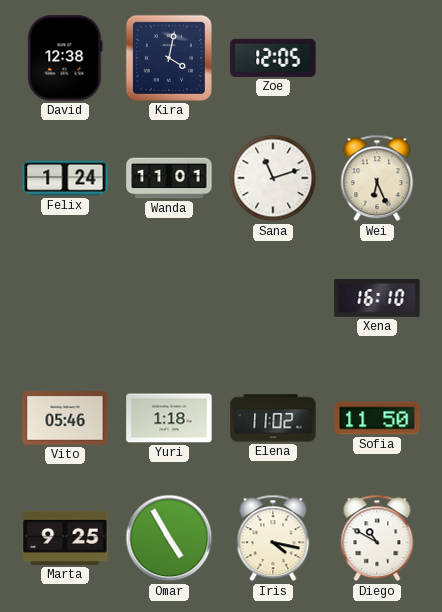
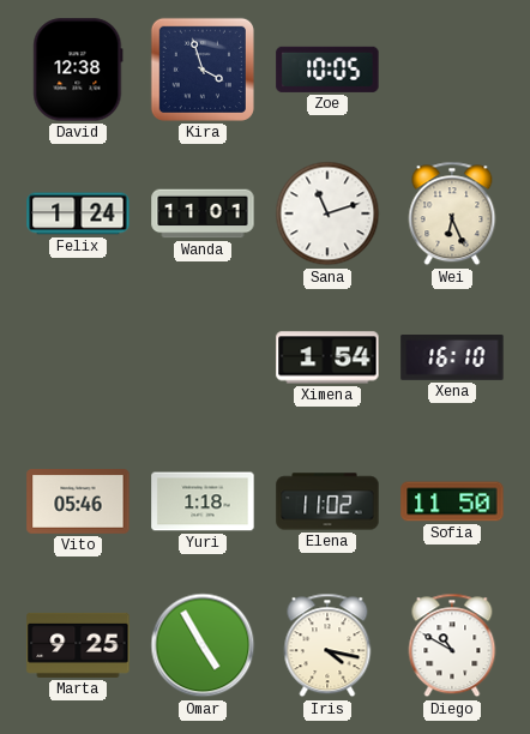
Kira: 4:02 -> 3:57
Zoe: 12:05 -> 10:05
Ximena: none -> 1:54
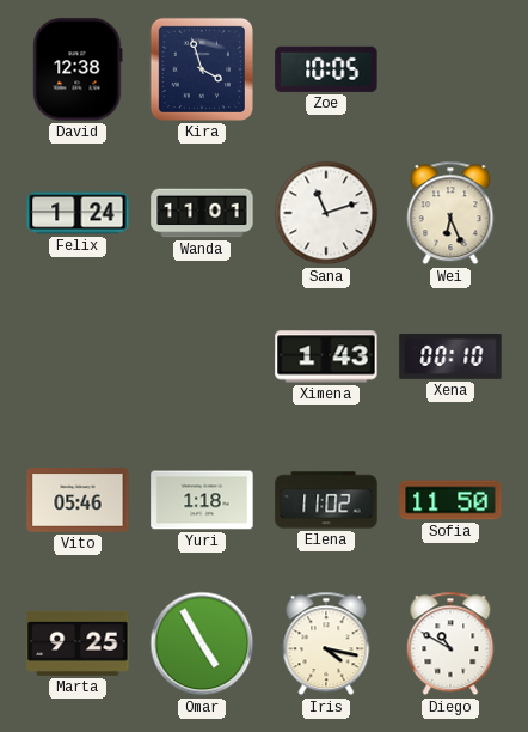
Ximena: 1:54 -> 1:43
Xena: 16:10 -> 00:10
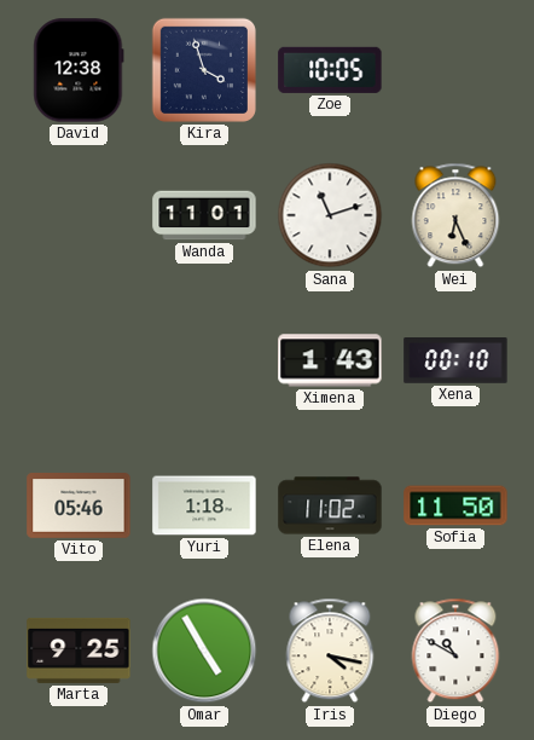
Felix: 1:24 -> none
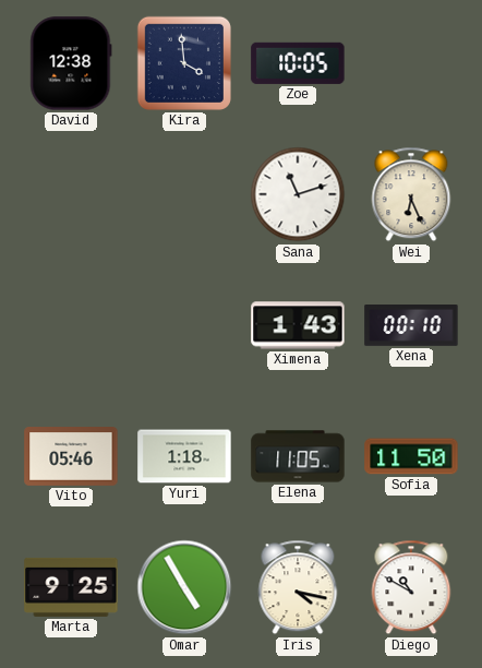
Kira: 3:57 -> 3:59
Wanda: 11:01 -> none
Elena: 11:02 -> 11:05
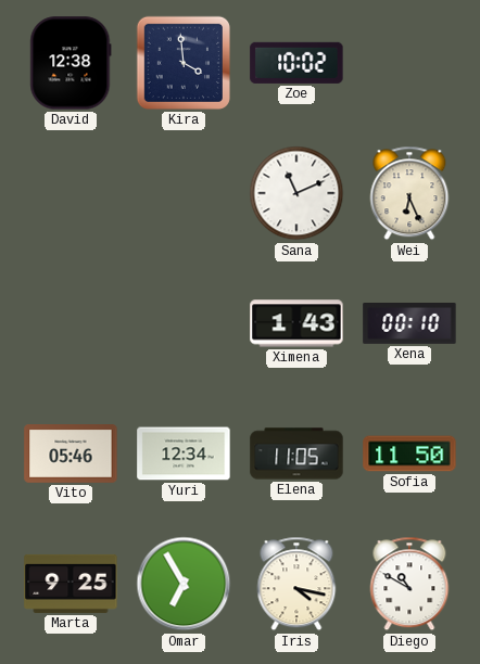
Zoe: 10:05 -> 10:02
Sana: 11:12 -> 11:11
Yuri: 1:18 -> 12:34
Omar: 4:55 -> 6:55
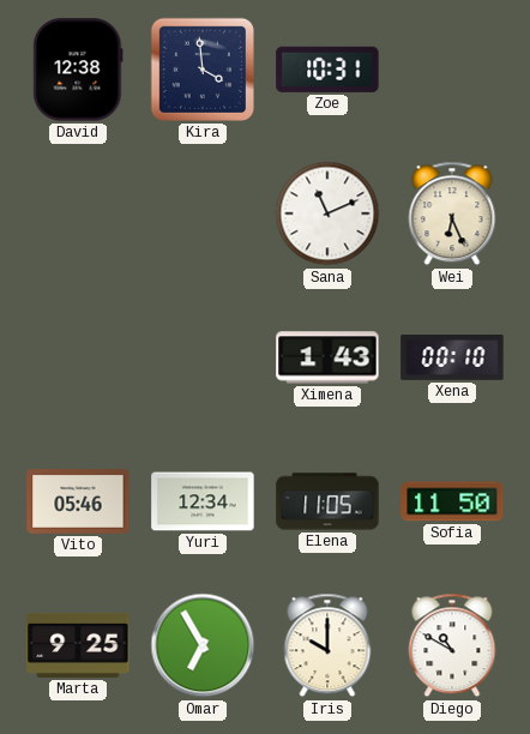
Zoe: 10:02 -> 10:31
Iris: 4:17 -> 10:00
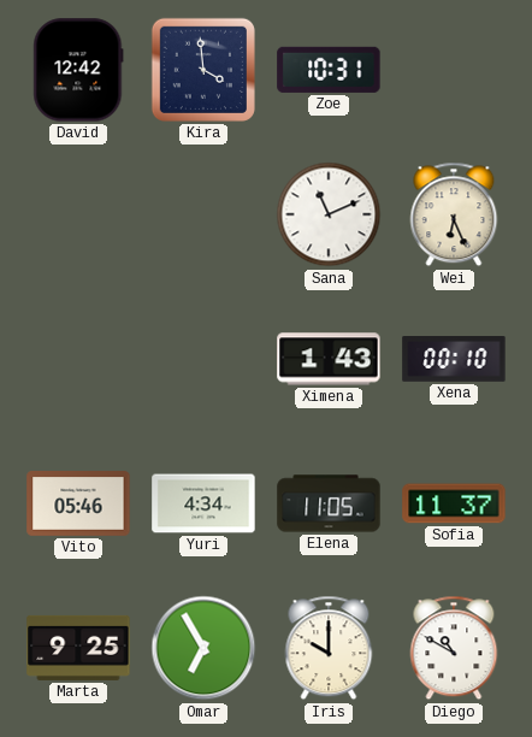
David: 12:38 -> 12:42
Yuri: 12:34 -> 4:34
Sofia: 11:50 -> 11:37
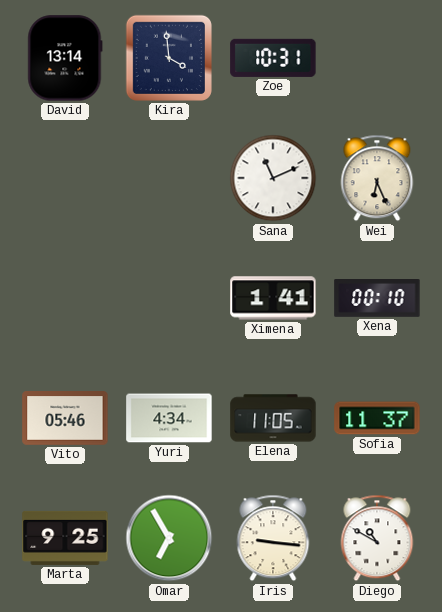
David: 12:42 -> 13:14
Ximena: 1:43 -> 1:41
Iris: 10:00 -> 9:16
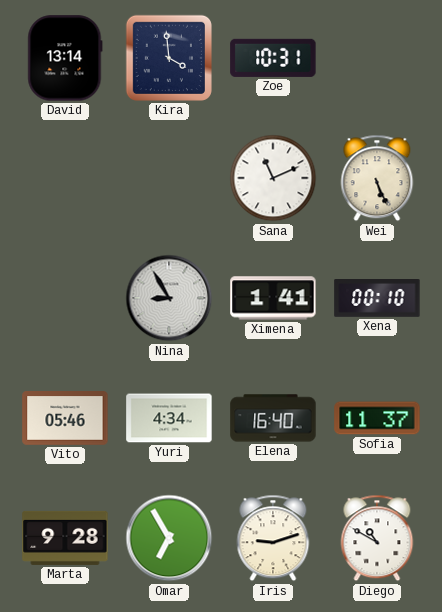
Wei: 6:26 -> 5:26
Nina: none -> 8:55
Elena: 11:05 -> 16:40
Marta: 9:25 -> 9:28
Iris: 9:16 -> 9:12
